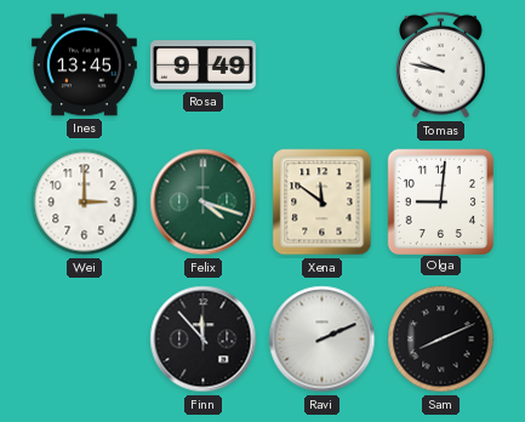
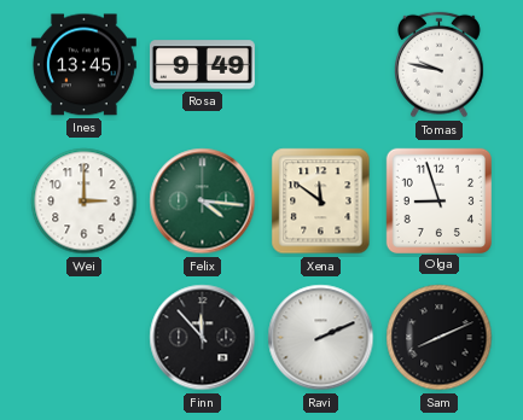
Felix: 4:18 -> 4:16
Olga: 9:01 -> 8:57
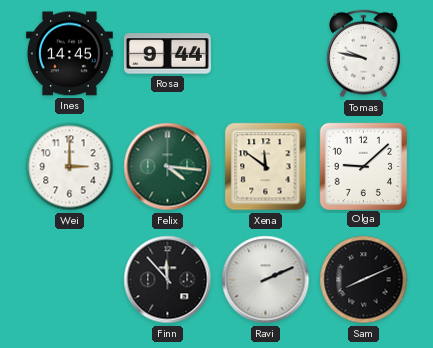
Ines: 13:45 -> 14:45
Rosa: 9:49 -> 9:44
Olga: 8:57 -> 9:08
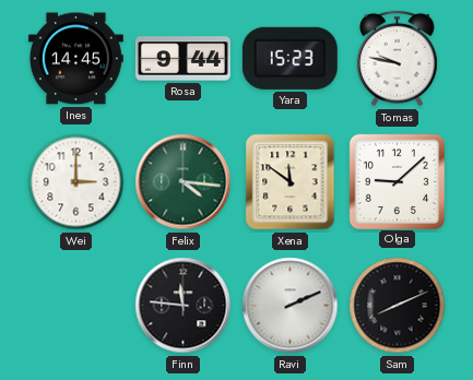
Yara: none -> 15:23
Finn: 11:53 -> 11:46
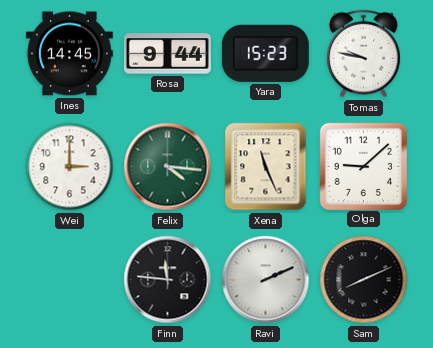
Xena: 11:51 -> 11:26
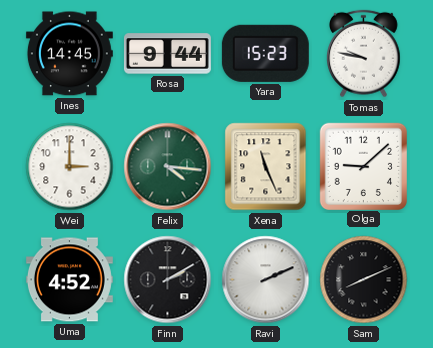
Uma: none -> 4:52
Finn: 11:46 -> 2:10
